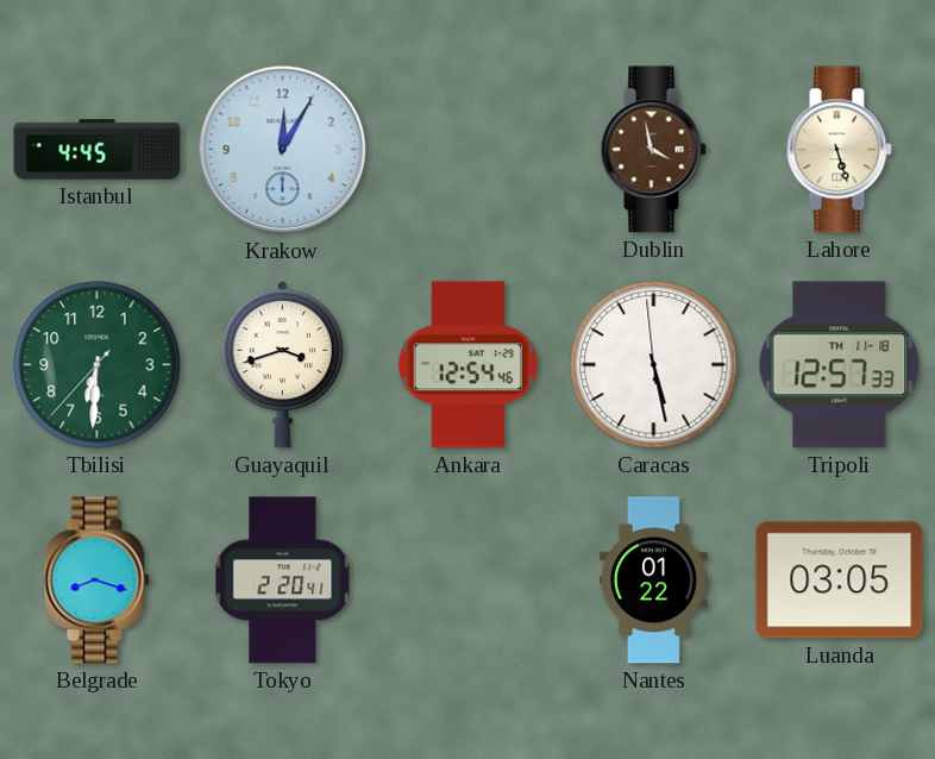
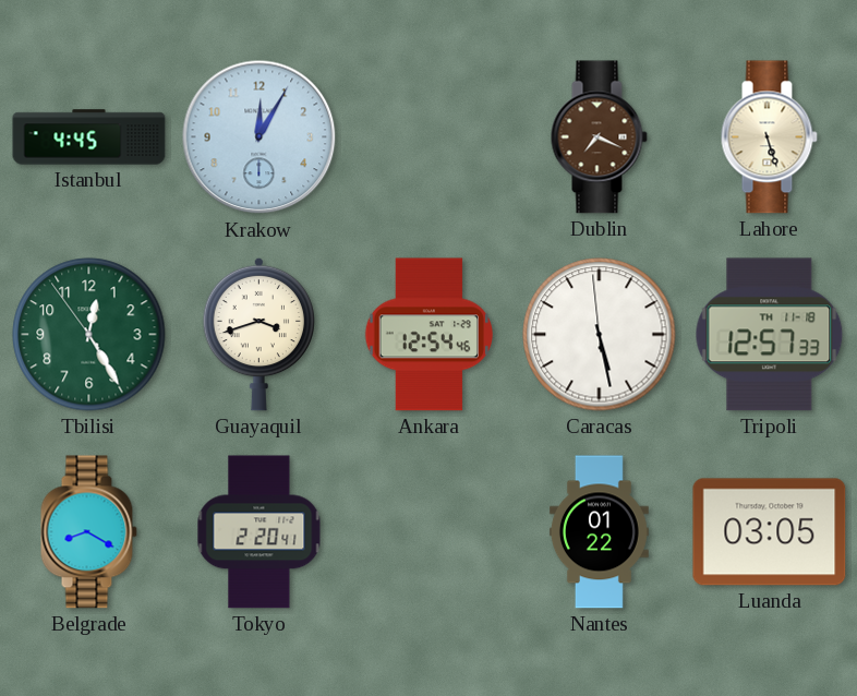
Dublin: 3:58 -> 7:19
Tbilisi: 6:30 -> 12:24
Belgrade: 8:18 -> 8:20
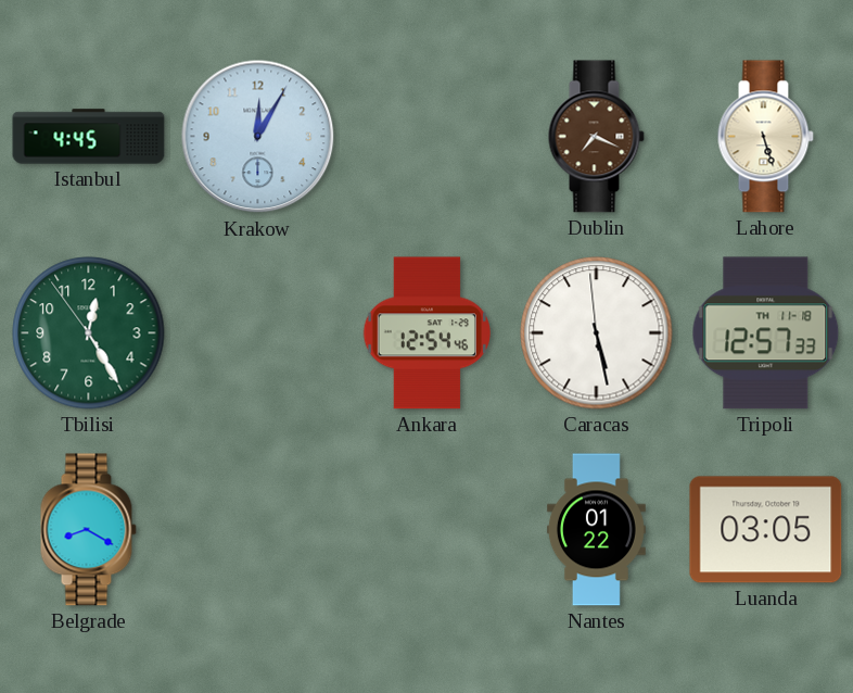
Guayaquil: 3:42 -> none
Tokyo: 2:20 -> none
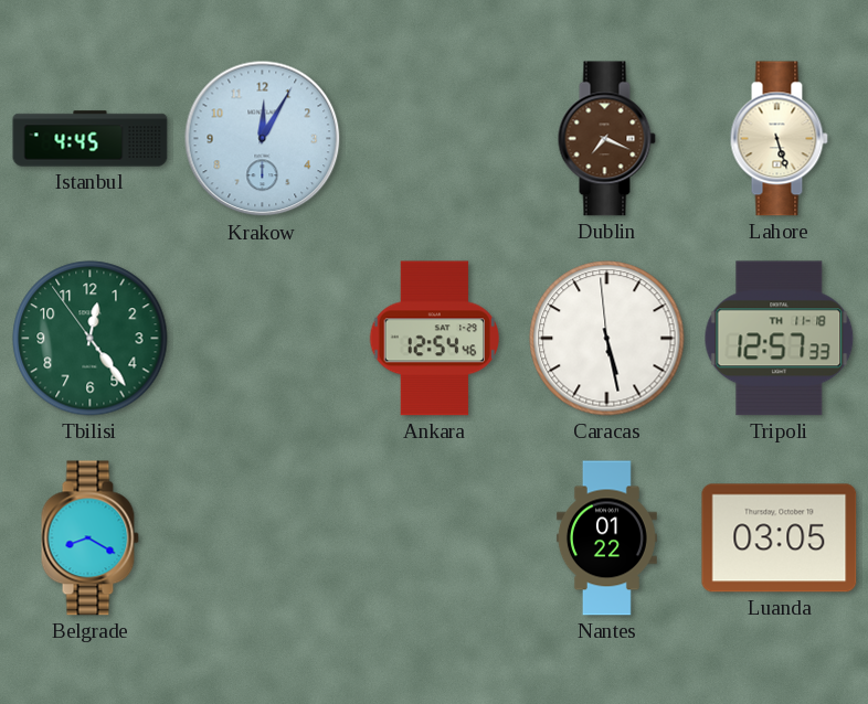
Tbilisi: 12:24 -> 12:23
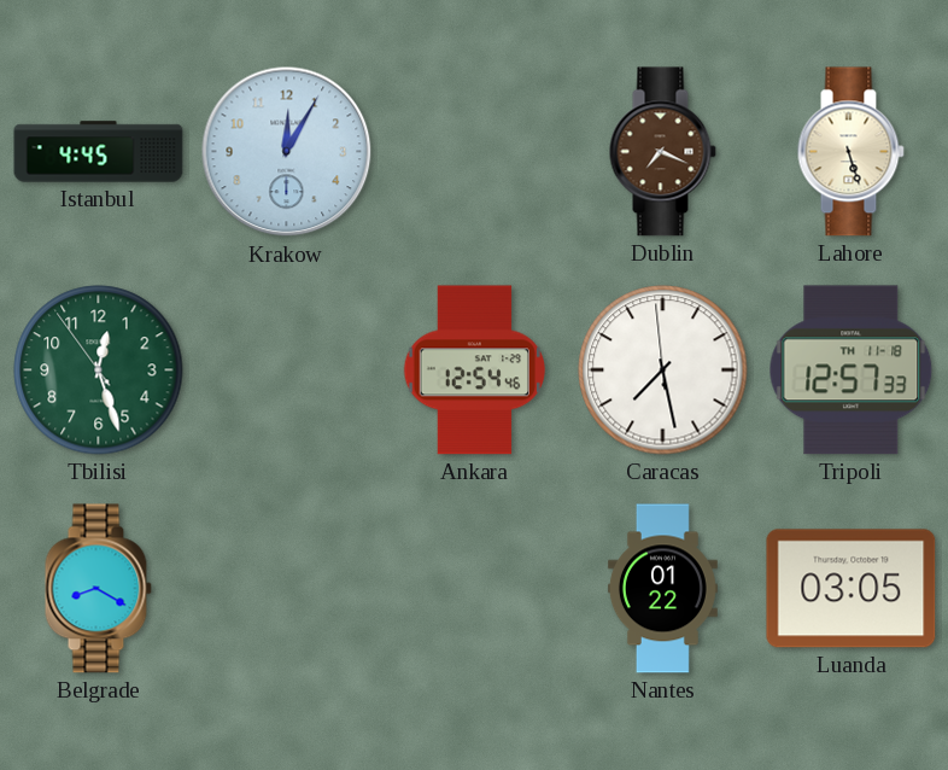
Tbilisi: 12:23 -> 12:26
Caracas: 5:27 -> 7:27
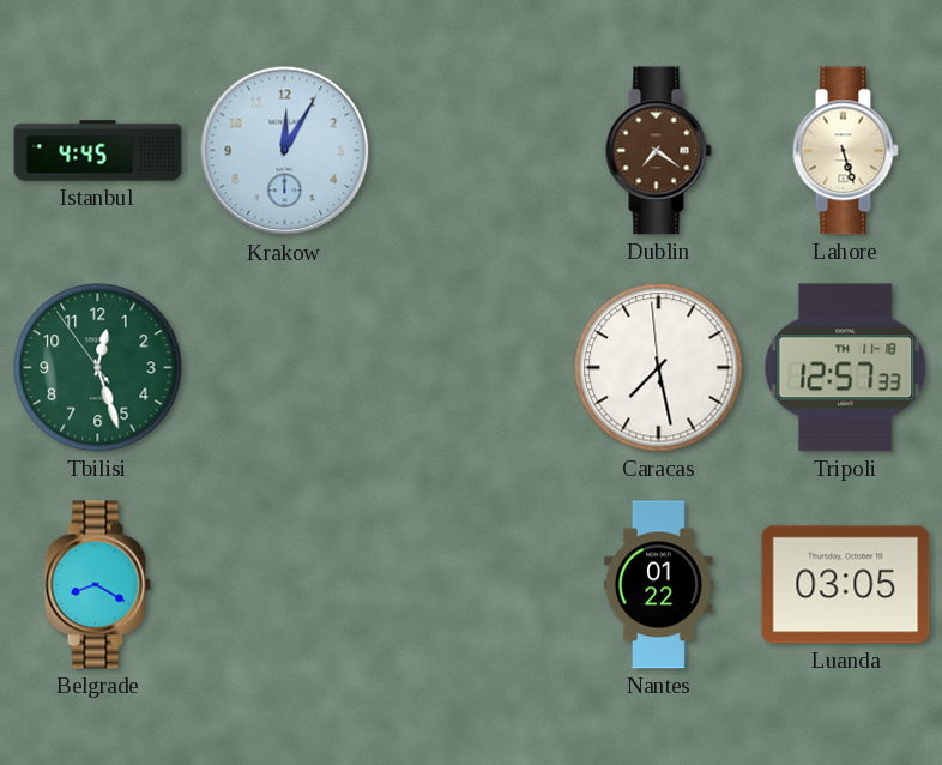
Dublin: 7:19 -> 7:21
Ankara: 12:54 -> none
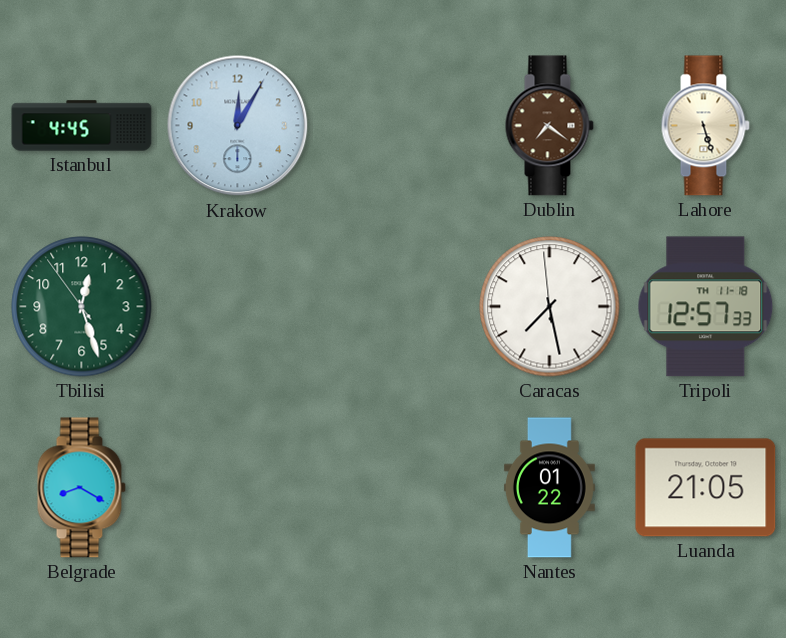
Luanda: 03:05 -> 21:05
